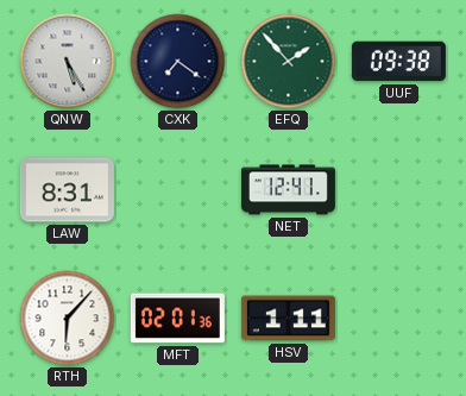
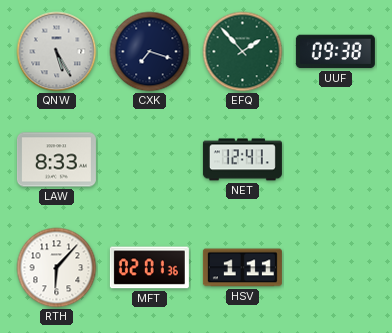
CXK: 7:21 -> 7:18
LAW: 8:31 -> 8:33
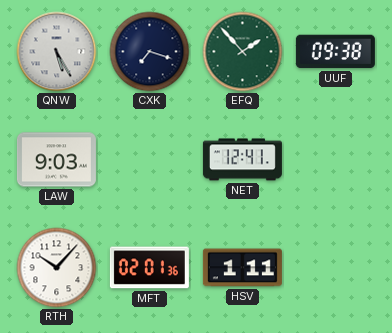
LAW: 8:33 -> 9:03
RTH: 6:07 -> 10:07
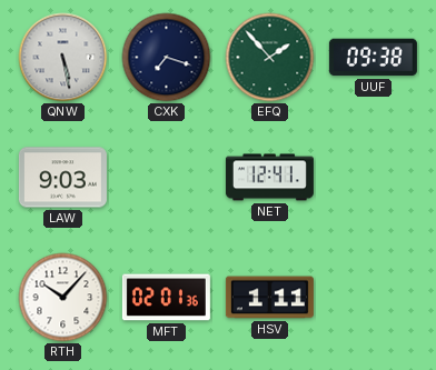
QNW: 5:25 -> 5:28
